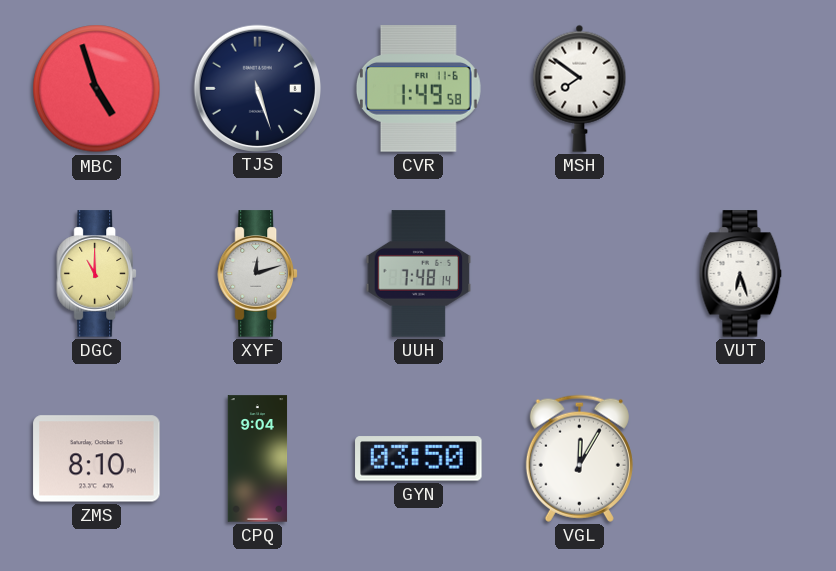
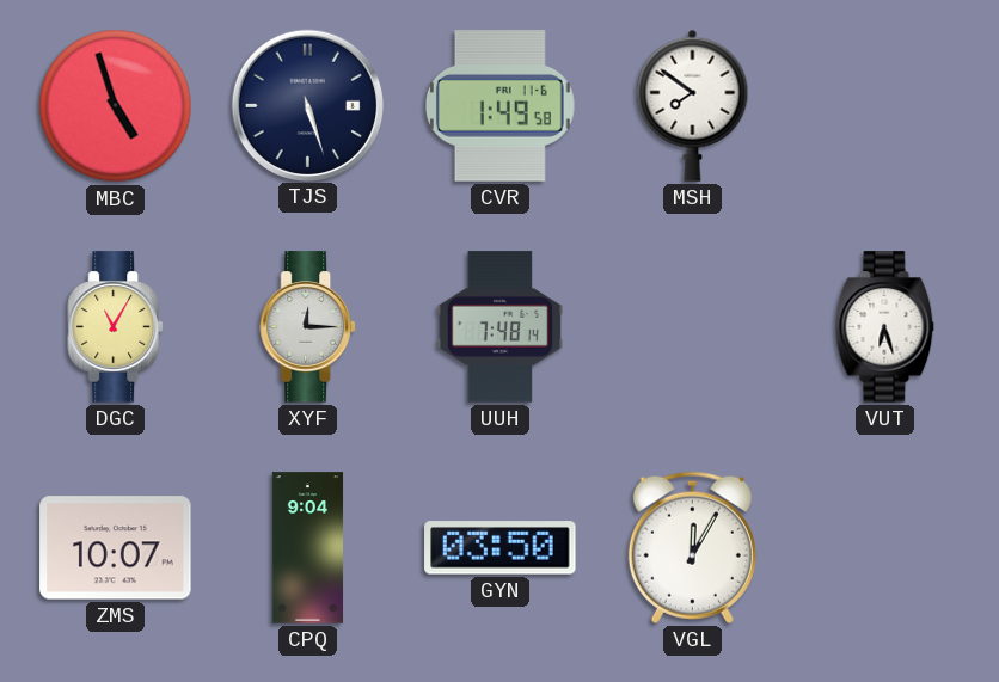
DGC: 11:00 -> 11:05
XYF: 12:12 -> 12:15
ZMS: 8:10 -> 10:07
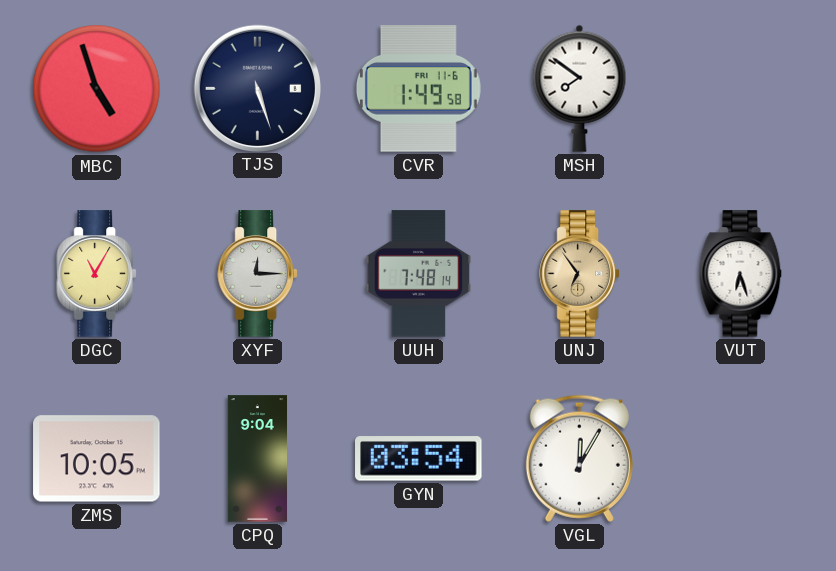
UNJ: none -> 6:54
ZMS: 10:07 -> 10:05
GYN: 03:50 -> 03:54
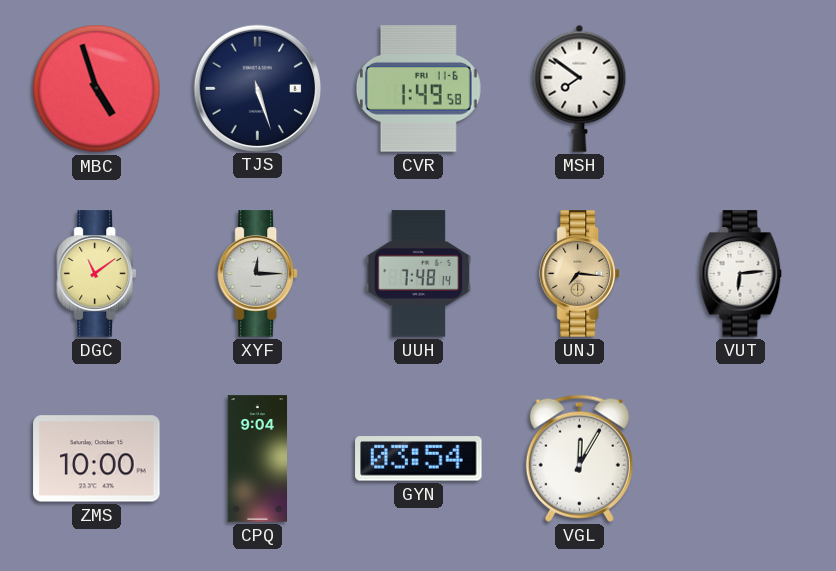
DGC: 11:05 -> 11:09
UNJ: 6:54 -> 7:16
VUT: 6:27 -> 6:14
ZMS: 10:05 -> 10:00
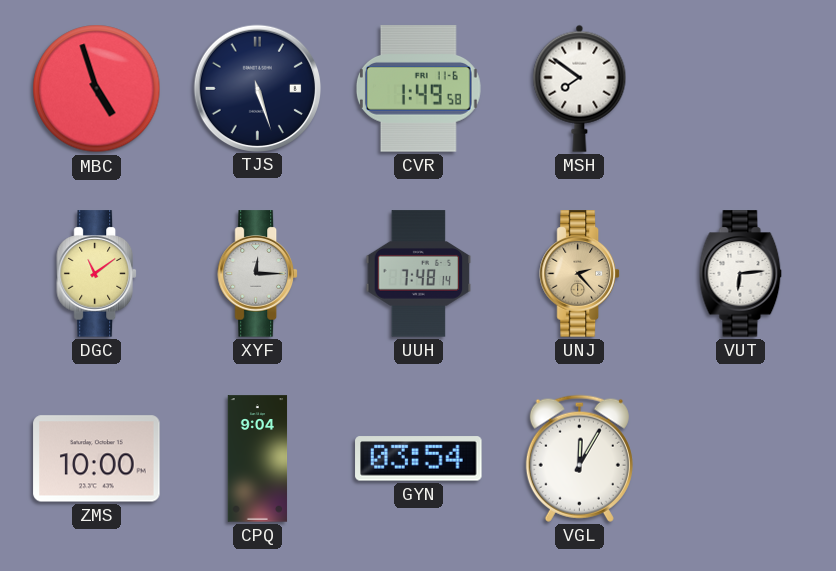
UNJ: 7:16 -> 2:23
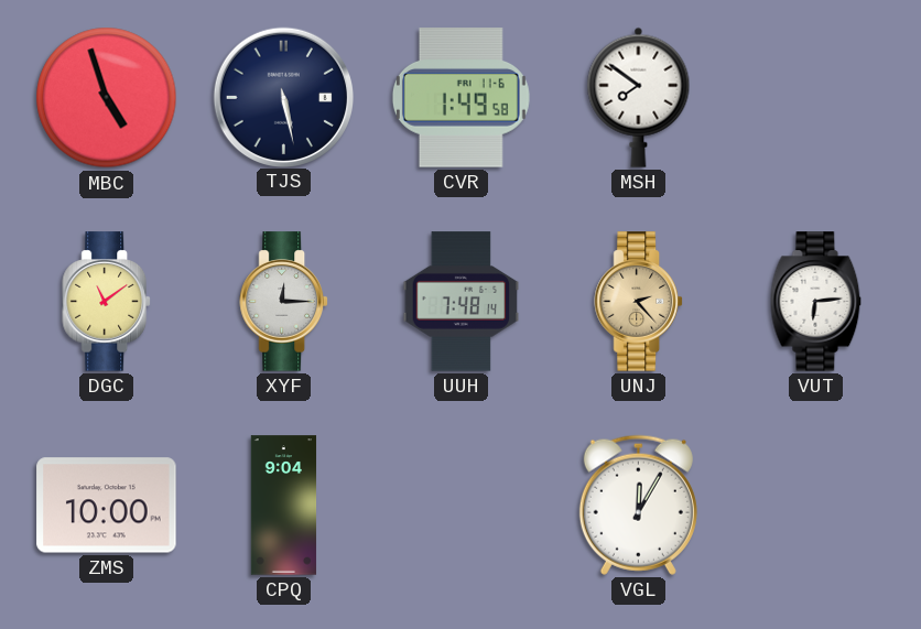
TJS: 5:27 -> 5:28
GYN: 03:54 -> none
